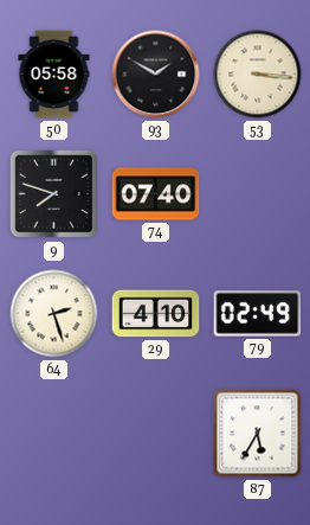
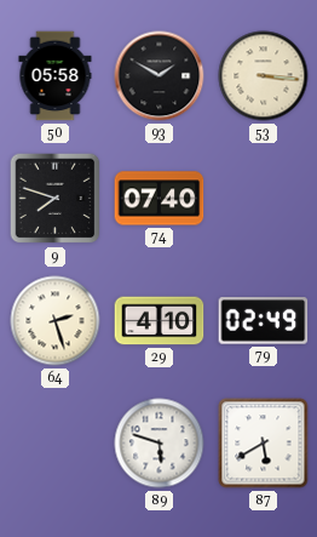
89: none -> 5:48
87: 5:35 -> 5:40
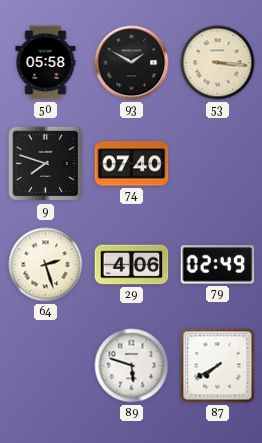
29: 4:10 -> 4:06
87: 5:40 -> 7:40
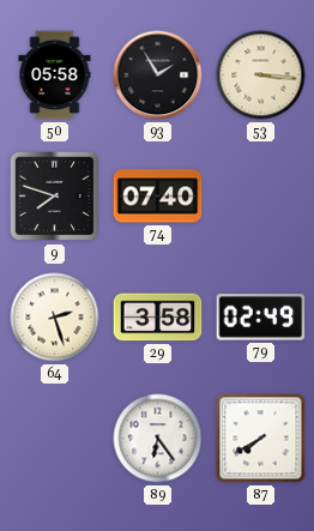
93: 1:50 -> 1:55
29: 4:06 -> 3:58
89: 5:48 -> 6:24
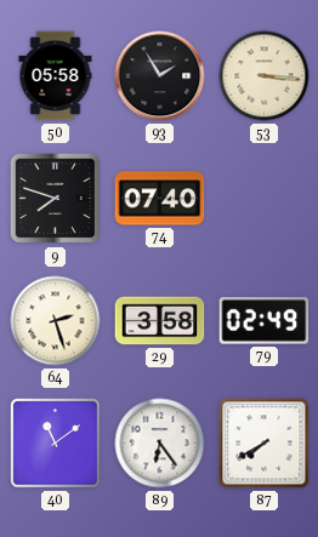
40: none -> 11:09
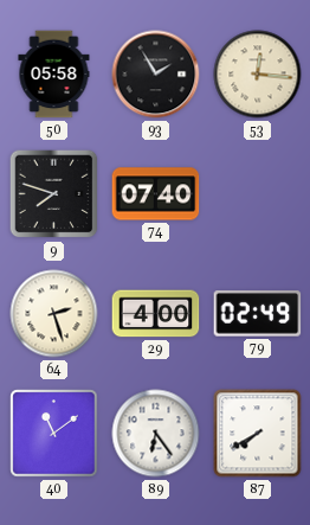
53: 3:16 -> 12:16
29: 3:58 -> 4:00
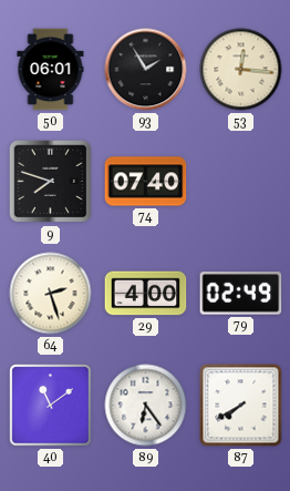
50: 05:58 -> 06:01
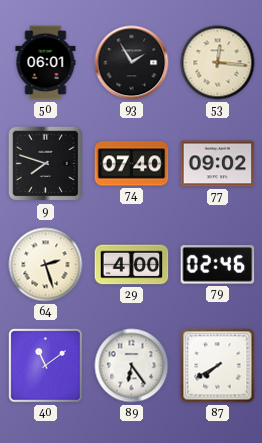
77: none -> 09:02
79: 02:49 -> 02:46
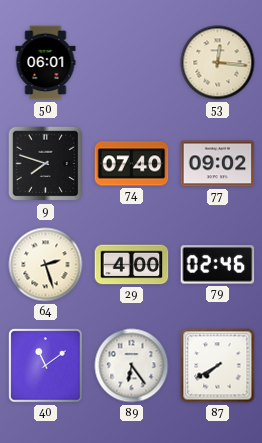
93: 1:55 -> none
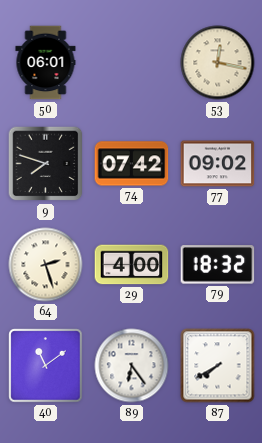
53: 12:16 -> 12:17
74: 07:40 -> 07:42
79: 02:46 -> 18:32
